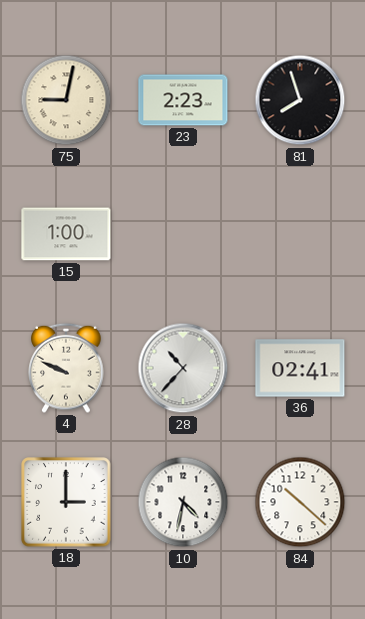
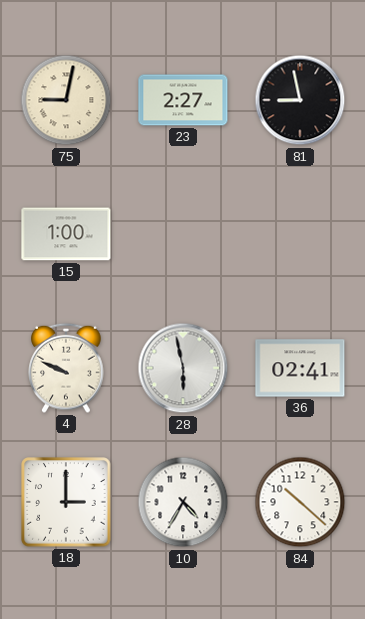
23: 2:23 -> 2:27
81: 7:57 -> 8:58
28: 10:37 -> 5:58
10: 4:32 -> 4:35
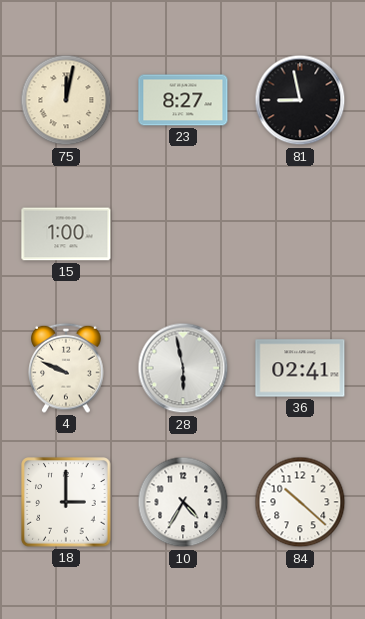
75: 9:02 -> 12:02
23: 2:27 -> 8:27
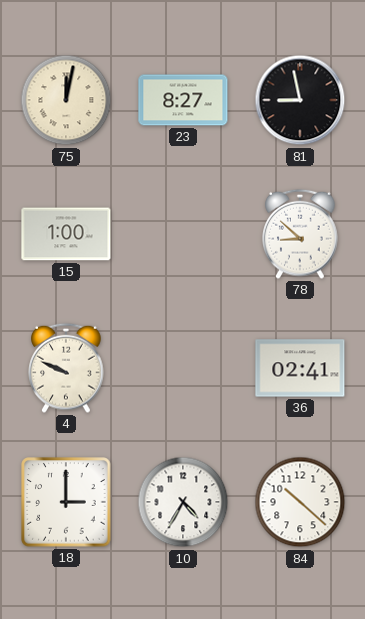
78: none -> 8:52
28: 5:58 -> none
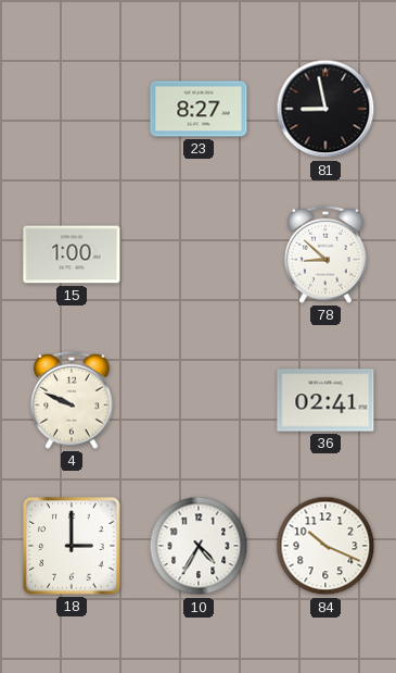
75: 12:02 -> none
84: 10:22 -> 10:19
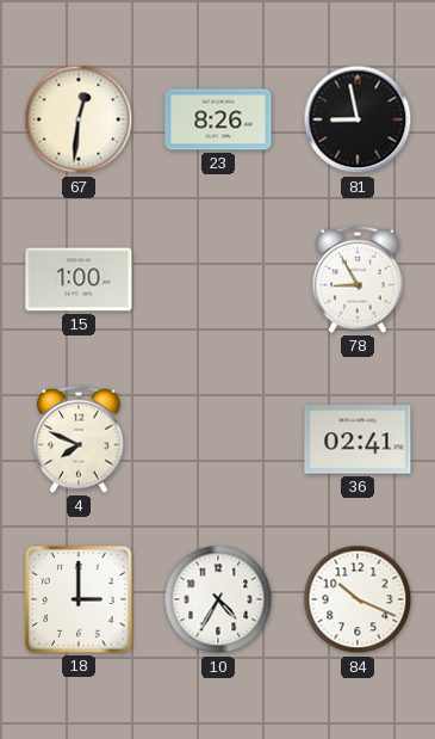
67: none -> 12:31
23: 8:27 -> 8:26
78: 8:52 -> 8:55
4: 9:49 -> 7:49
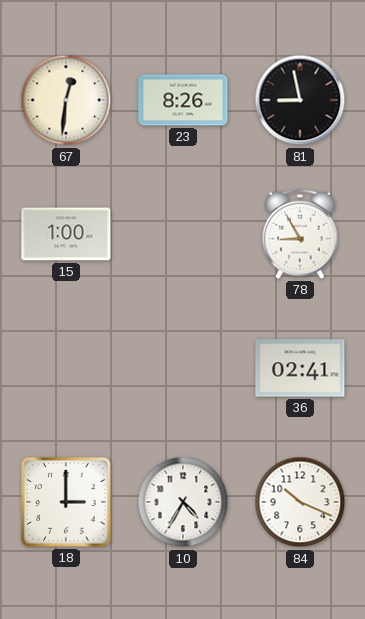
4: 7:49 -> none
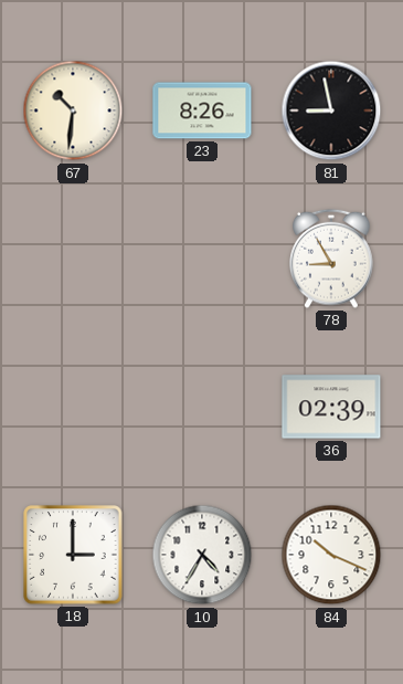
67: 12:31 -> 10:31
15: 1:00 -> none
36: 02:41 -> 02:39
